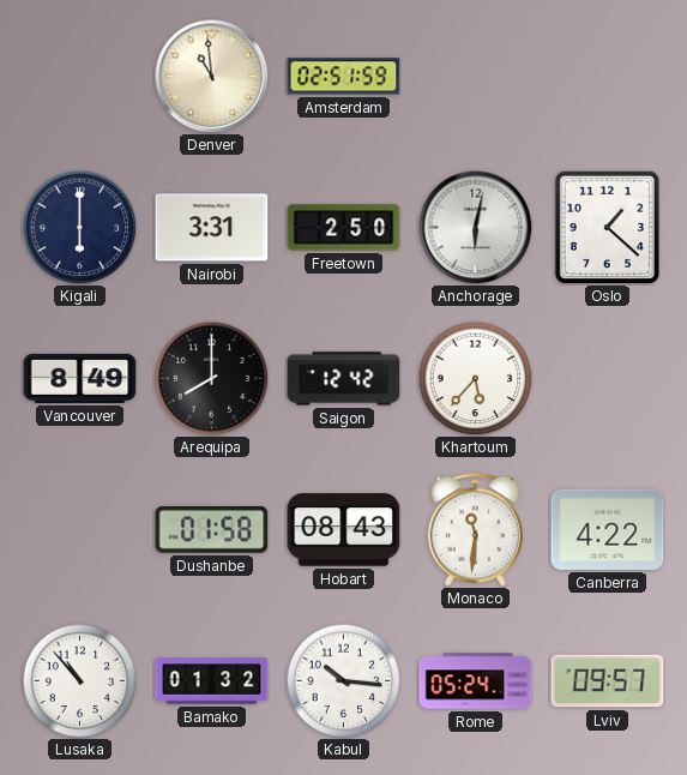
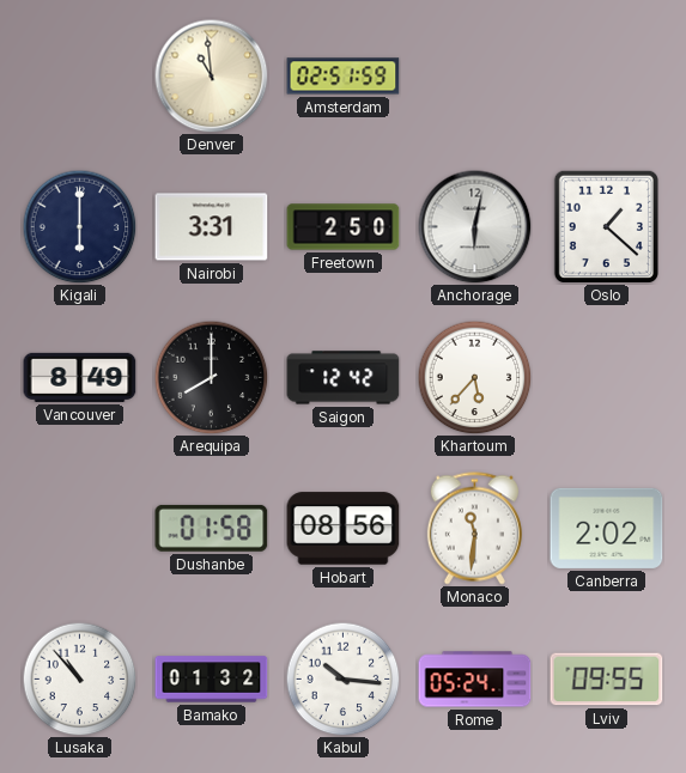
Hobart: 08:43 -> 08:56
Canberra: 4:22 -> 2:02
Lviv: 09:57 -> 09:55
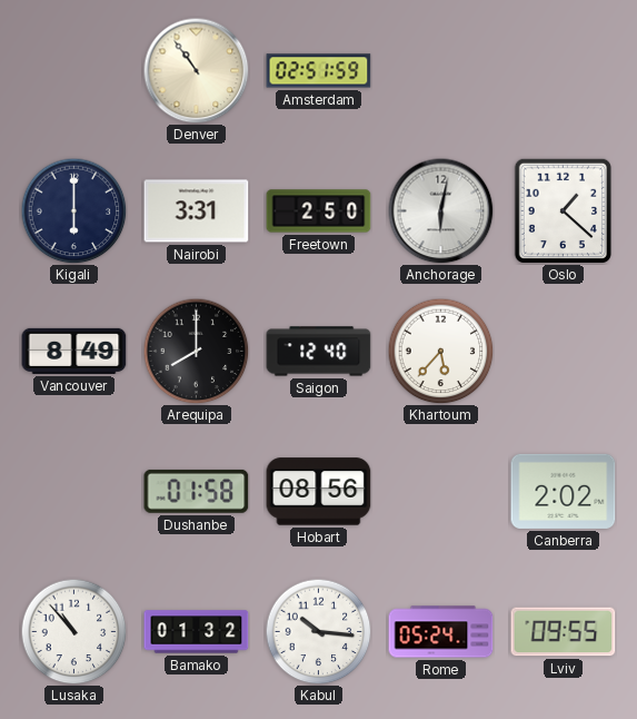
Denver: 10:59 -> 10:54
Saigon: 12:42 -> 12:40
Monaco: 11:31 -> none
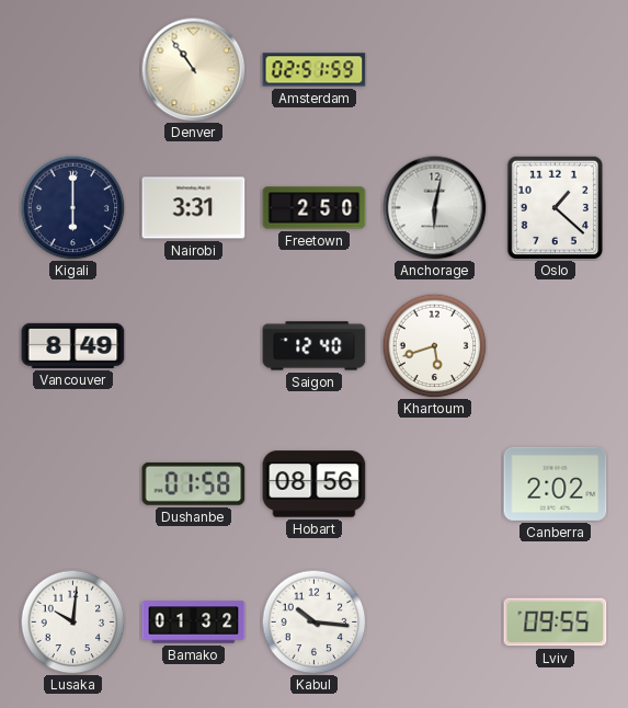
Arequipa: 8:00 -> none
Khartoum: 5:37 -> 5:42
Lusaka: 10:53 -> 10:01
Rome: 05:24 -> none
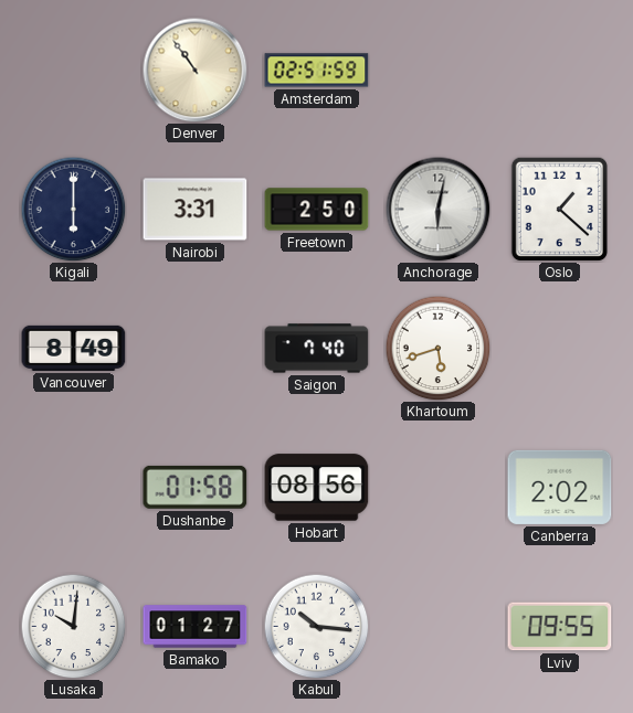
Saigon: 12:40 -> 7:40
Bamako: 01:32 -> 01:27
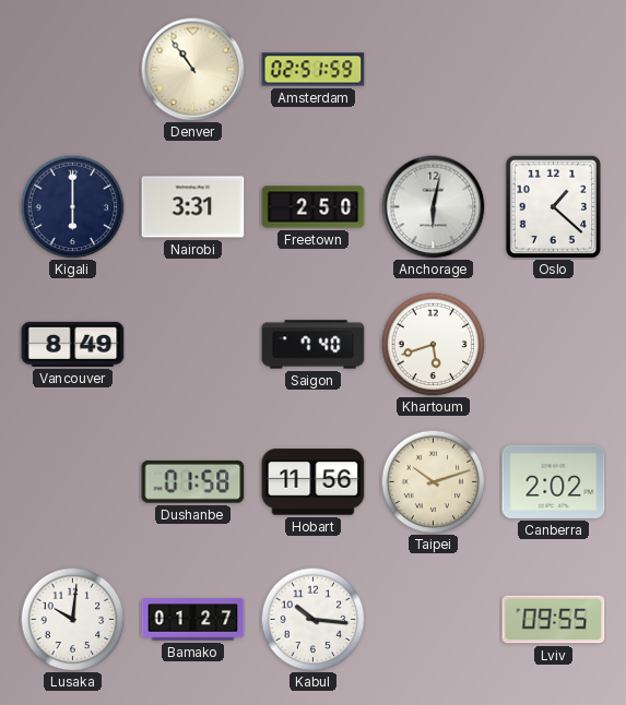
Hobart: 08:56 -> 11:56
Taipei: none -> 10:12
